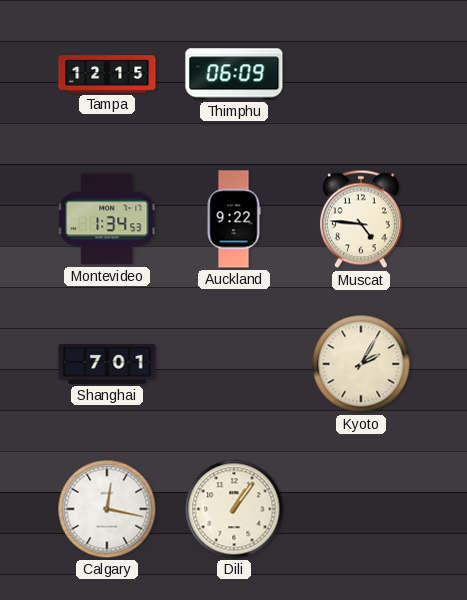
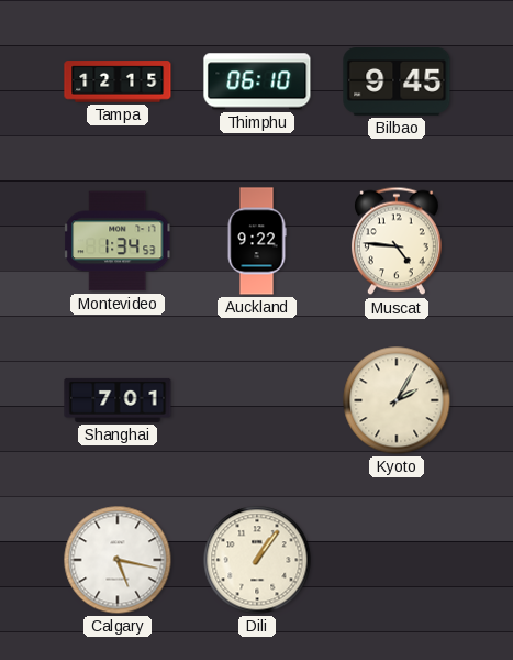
Thimphu: 06:09 -> 06:10
Bilbao: none -> 9:45
Calgary: 12:17 -> 5:17
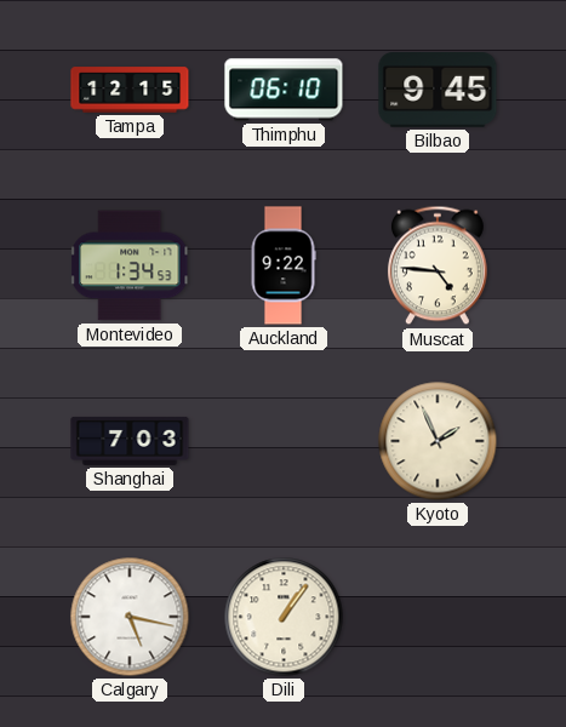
Shanghai: 7:01 -> 7:03
Kyoto: 2:05 -> 1:56
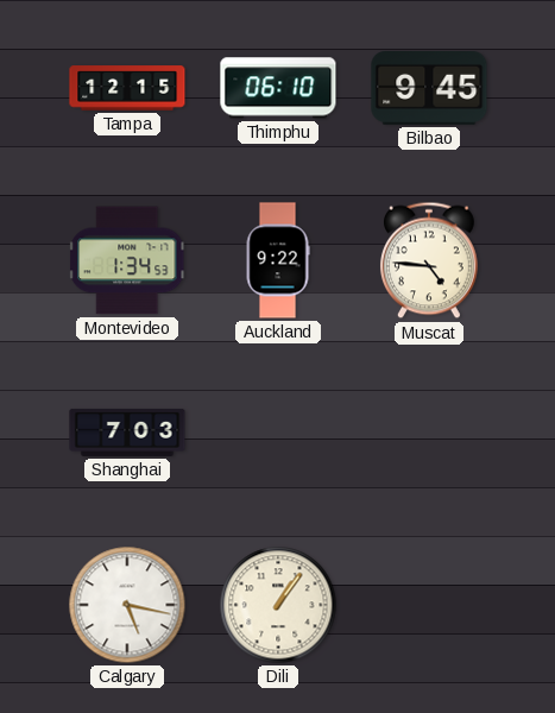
Kyoto: 1:56 -> none
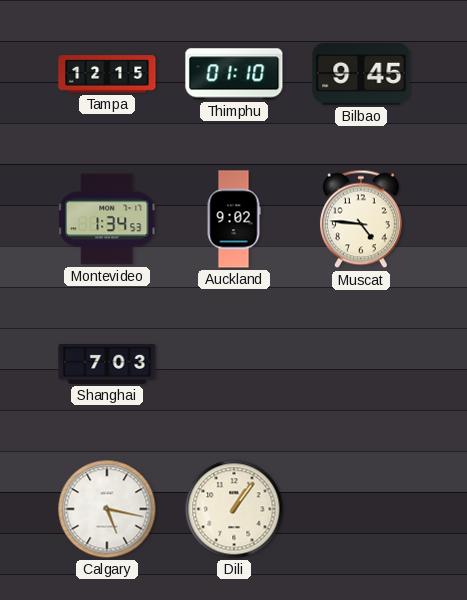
Thimphu: 06:10 -> 01:10
Auckland: 9:22 -> 9:02
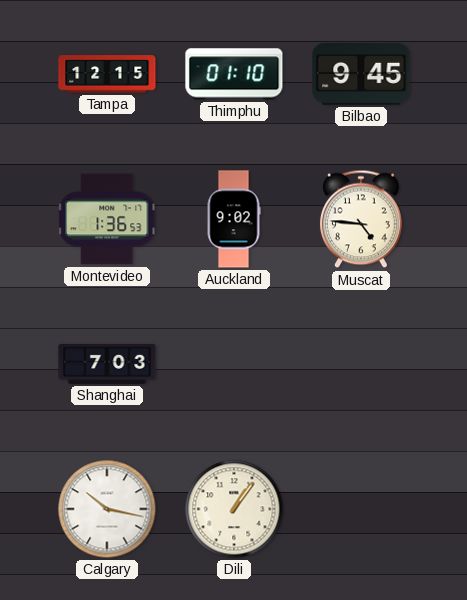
Montevideo: 1:34 -> 1:36
Calgary: 5:17 -> 10:17
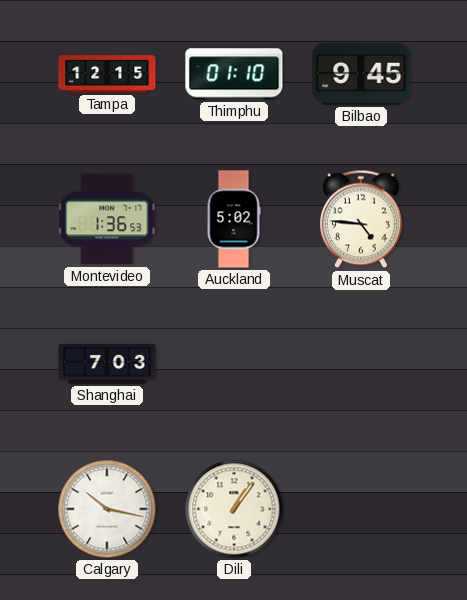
Auckland: 9:02 -> 5:02
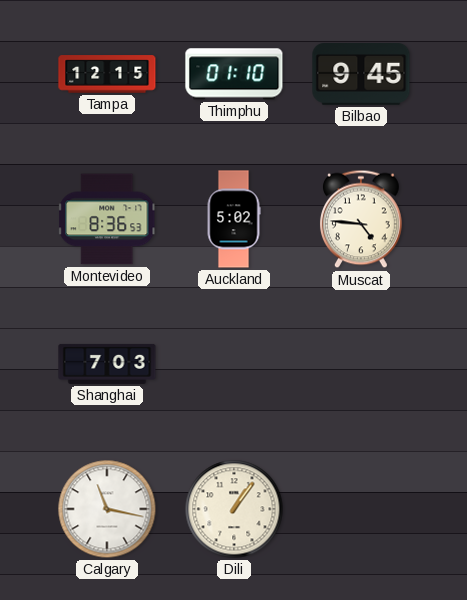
Montevideo: 1:36 -> 8:36
Calgary: 10:17 -> 11:17
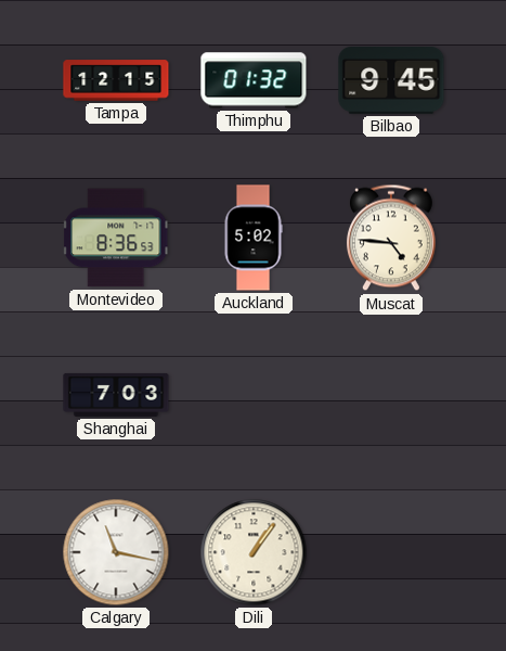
Thimphu: 01:10 -> 01:32
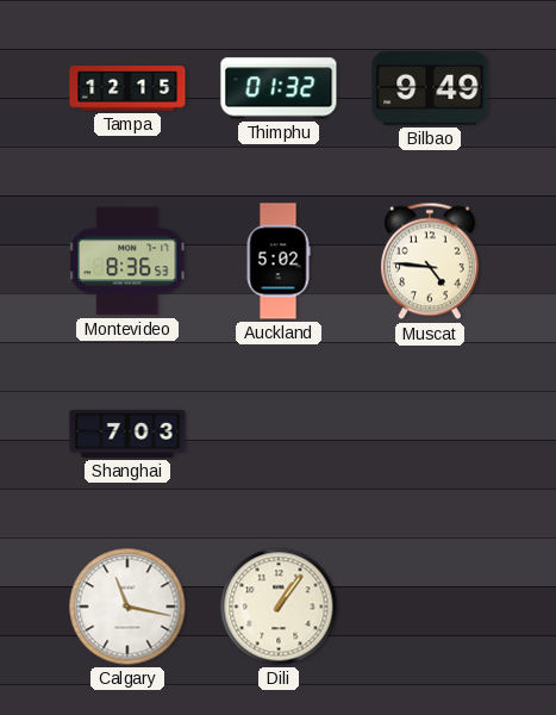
Bilbao: 9:45 -> 9:49
